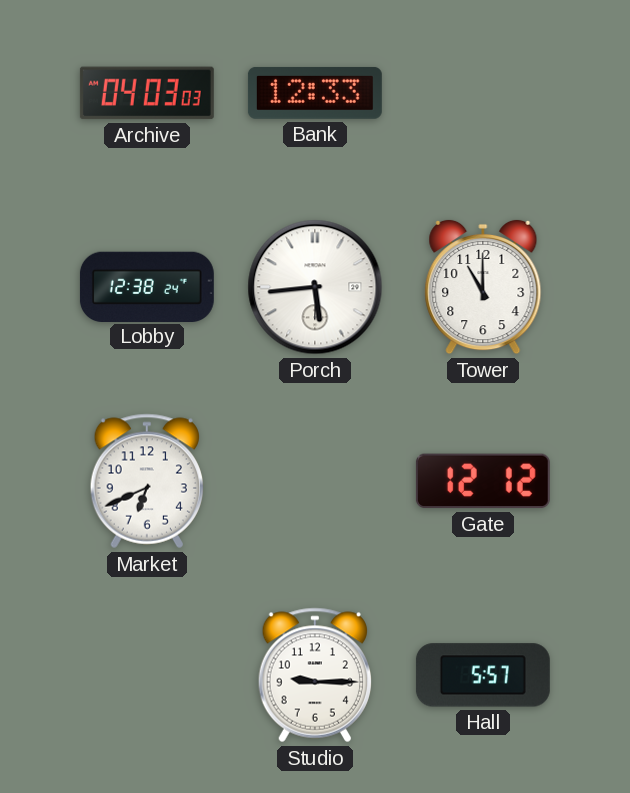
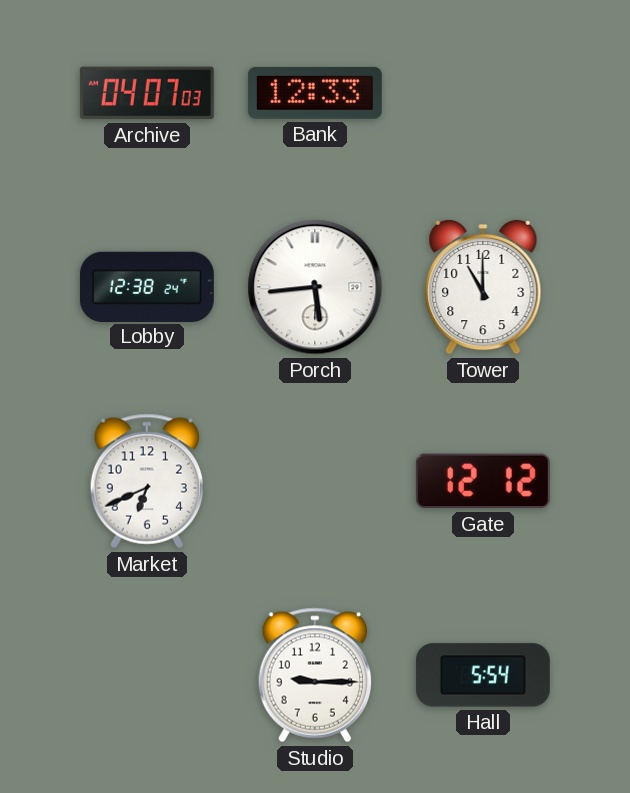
Archive: 04:03 -> 04:07
Hall: 5:57 -> 5:54
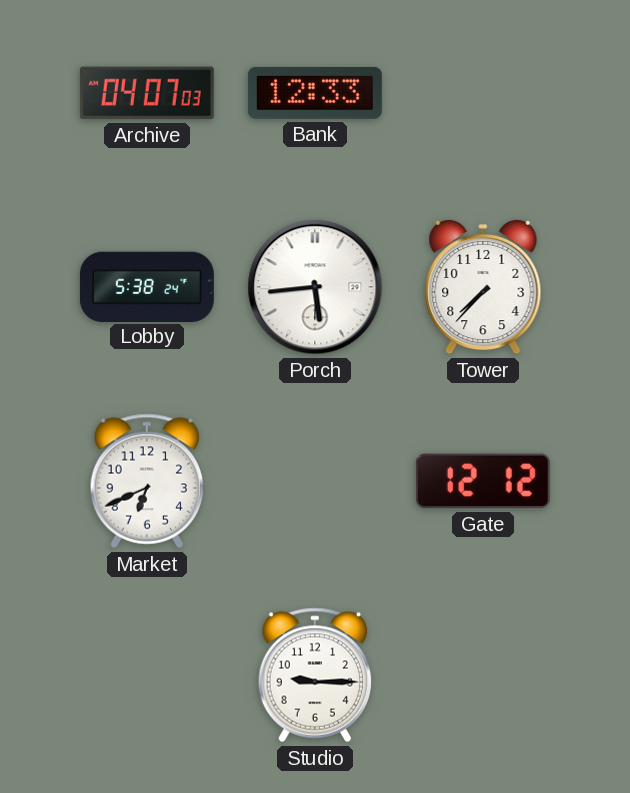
Lobby: 12:38 -> 5:38
Tower: 11:00 -> 7:37
Hall: 5:54 -> none
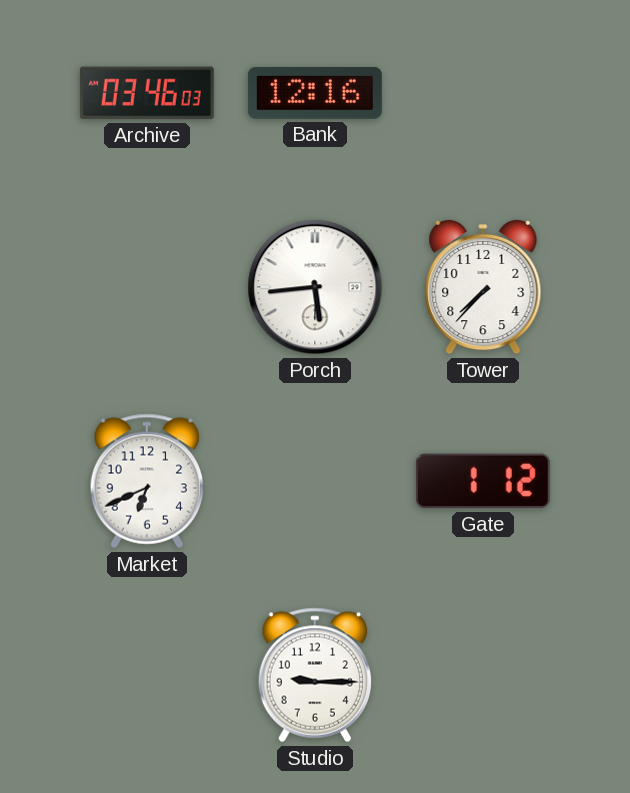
Archive: 04:07 -> 03:46
Bank: 12:33 -> 12:16
Lobby: 5:38 -> none
Gate: 12:12 -> 1:12
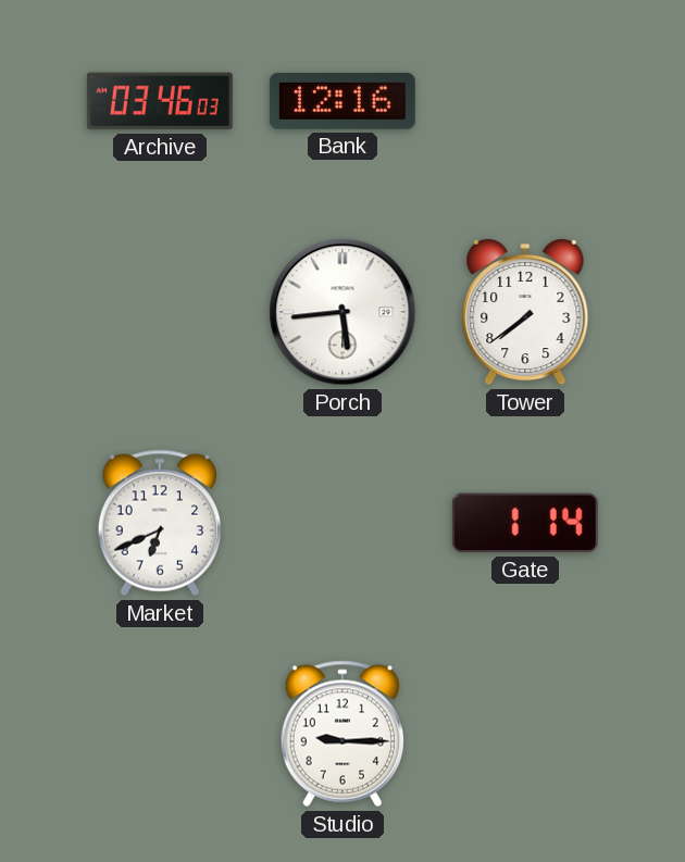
Tower: 7:37 -> 7:39
Gate: 1:12 -> 1:14
